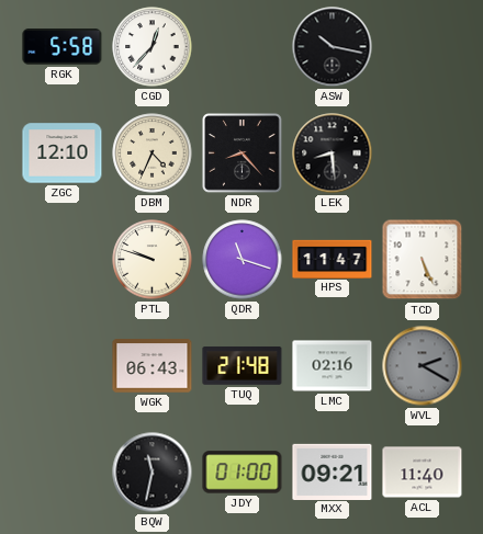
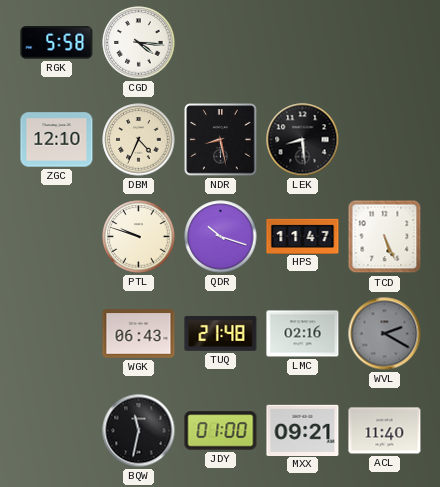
CGD: 12:37 -> 4:16
ASW: 10:17 -> none
NDR: 8:23 -> 8:28
QDR: 11:18 -> 10:18
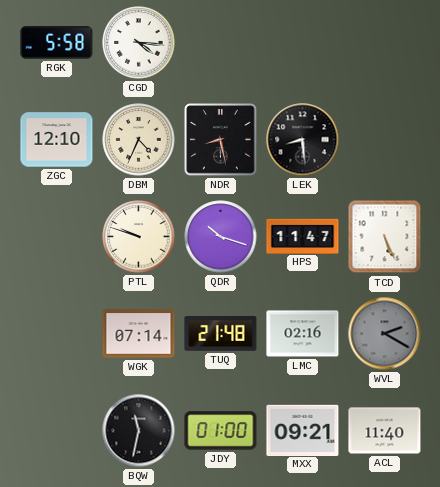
WGK: 06:43 -> 07:14
